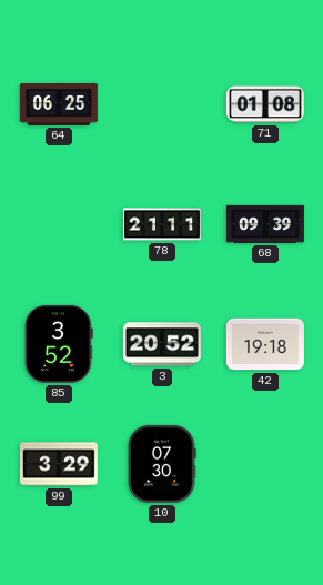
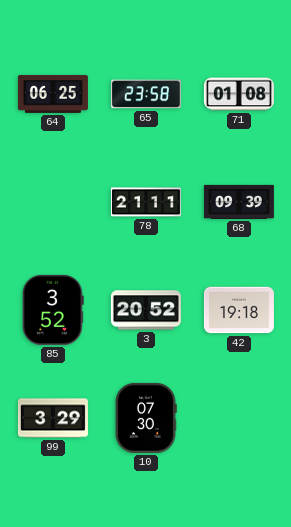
65: none -> 23:58
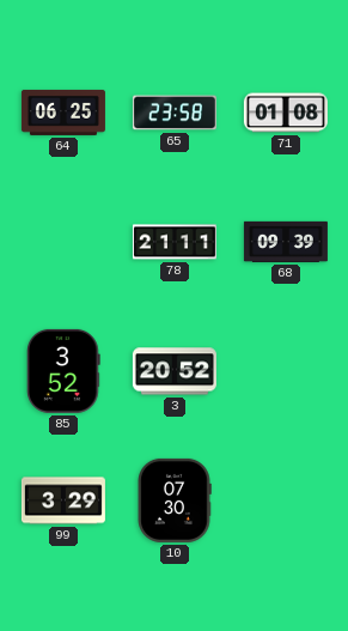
42: 19:18 -> none
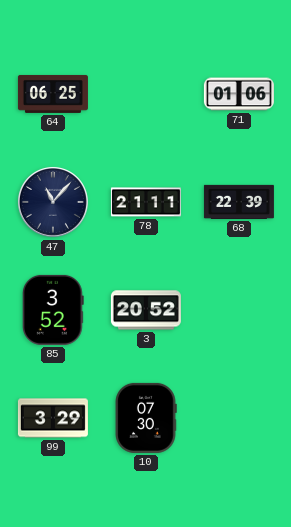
65: 23:58 -> none
71: 01:08 -> 01:06
47: none -> 11:07
68: 09:39 -> 22:39
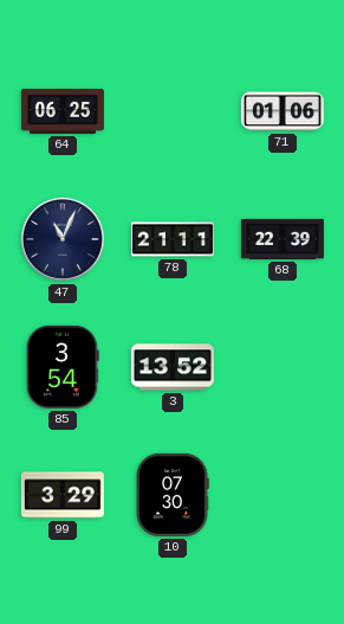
47: 11:07 -> 11:04
85: 3:52 -> 3:54
3: 20:52 -> 13:52
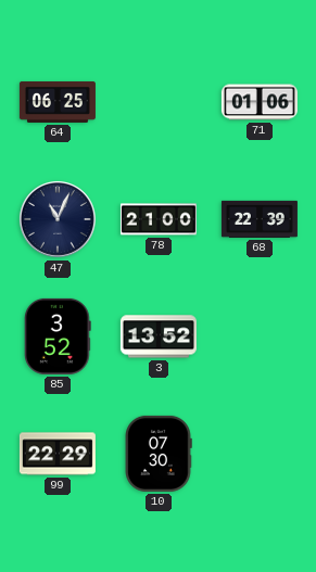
78: 21:11 -> 21:00
85: 3:54 -> 3:52
99: 3:29 -> 22:29
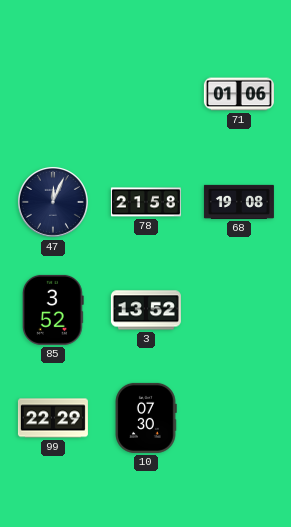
64: 06:25 -> none
47: 11:04 -> 12:04
78: 21:00 -> 21:58
68: 22:39 -> 19:08
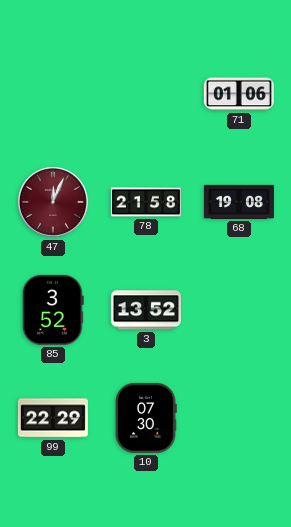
47 dial: navy -> burgundy
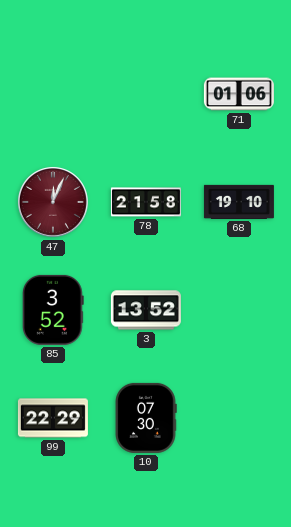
68: 19:08 -> 19:10
